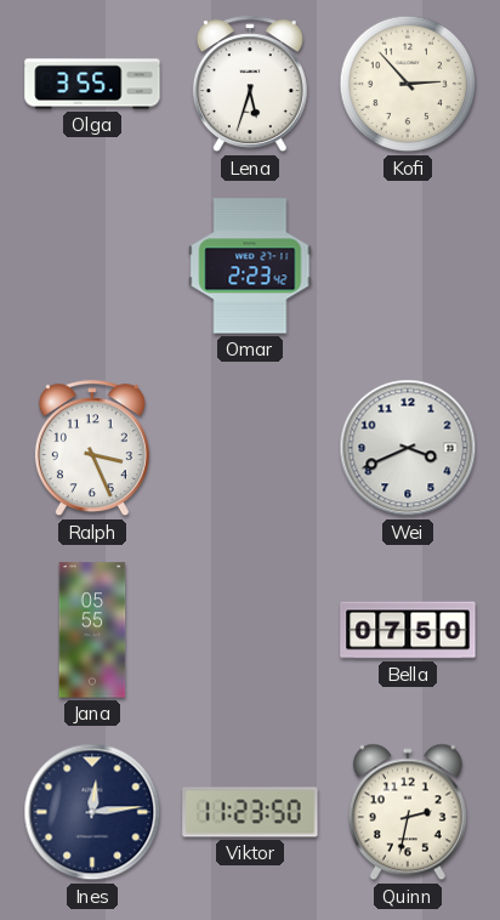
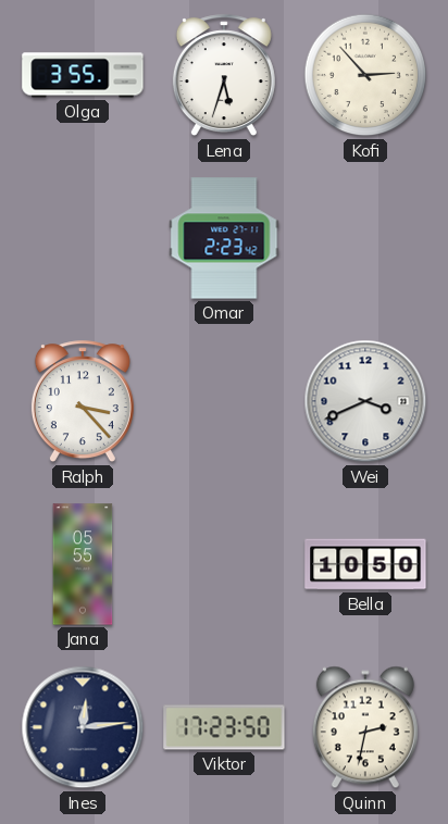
Ralph: 3:26 -> 3:23
Bella: 07:50 -> 10:50
Viktor: 11:23 -> 17:23
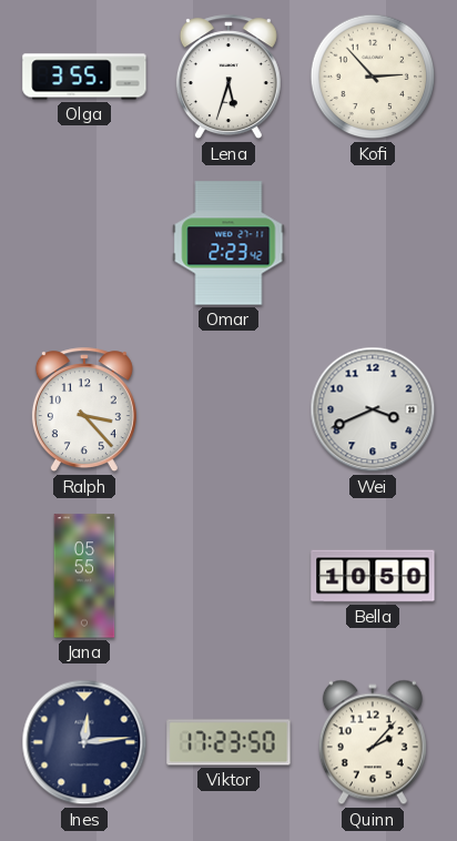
Quinn: 2:32 -> 2:07
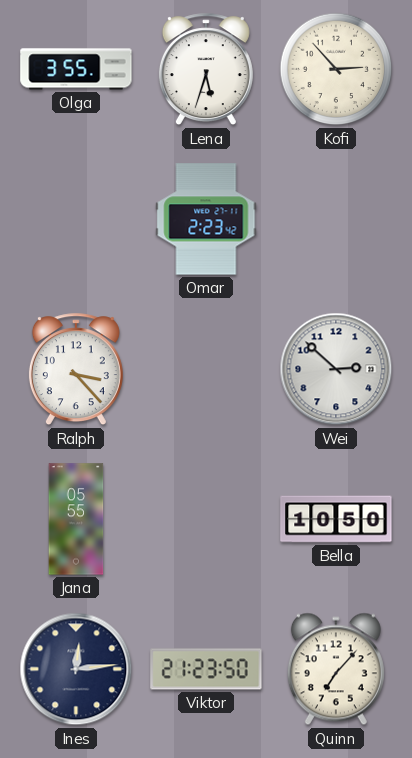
Wei: 3:41 -> 2:52
Viktor: 17:23 -> 21:23
Quinn: 2:07 -> 7:07
